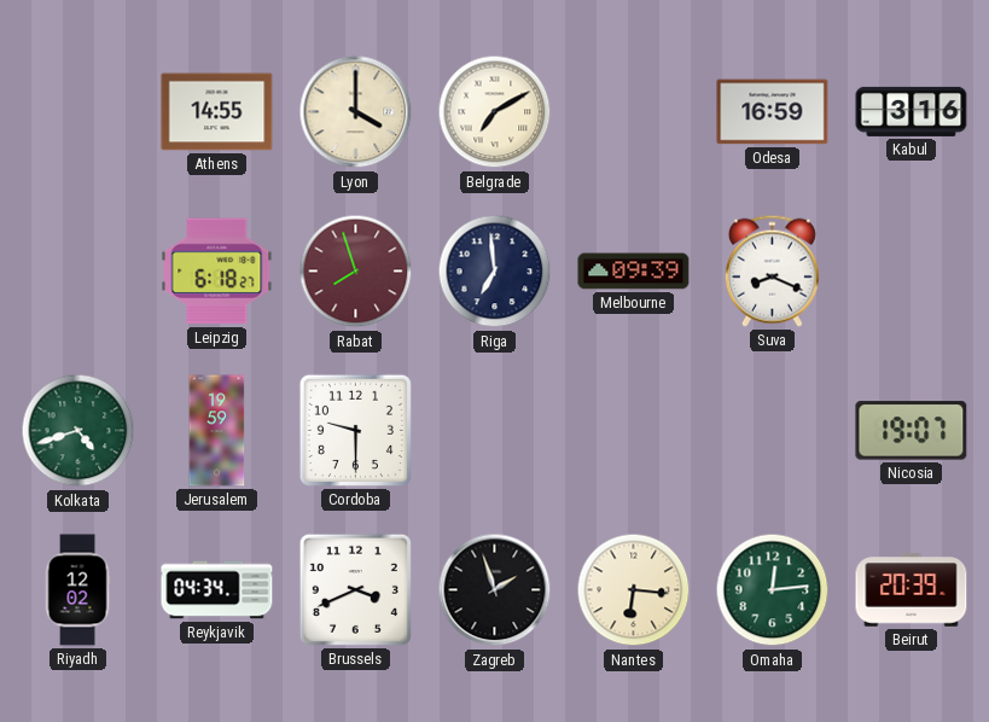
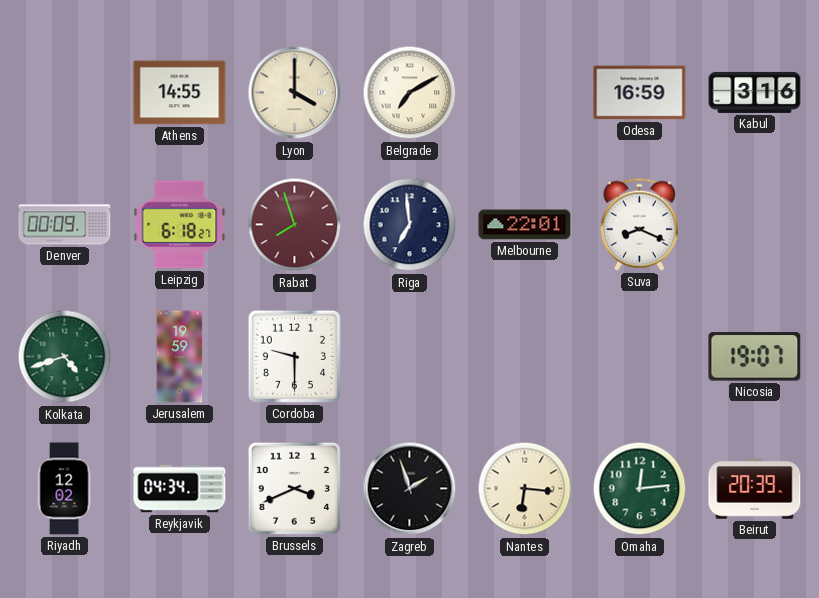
Denver: none -> 00:09
Melbourne: 09:39 -> 22:01
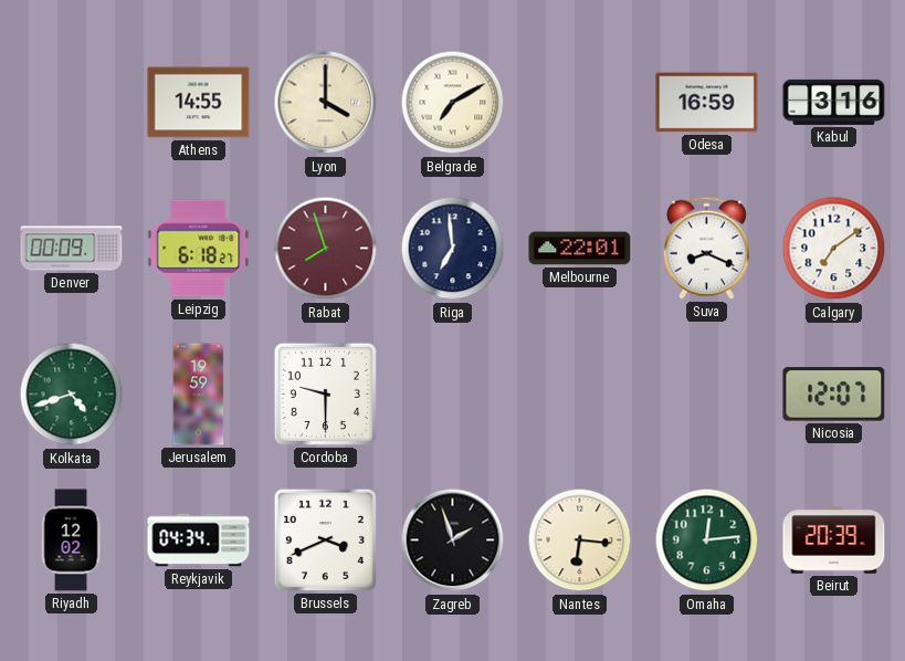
Calgary: none -> 7:09
Nicosia: 19:07 -> 12:07
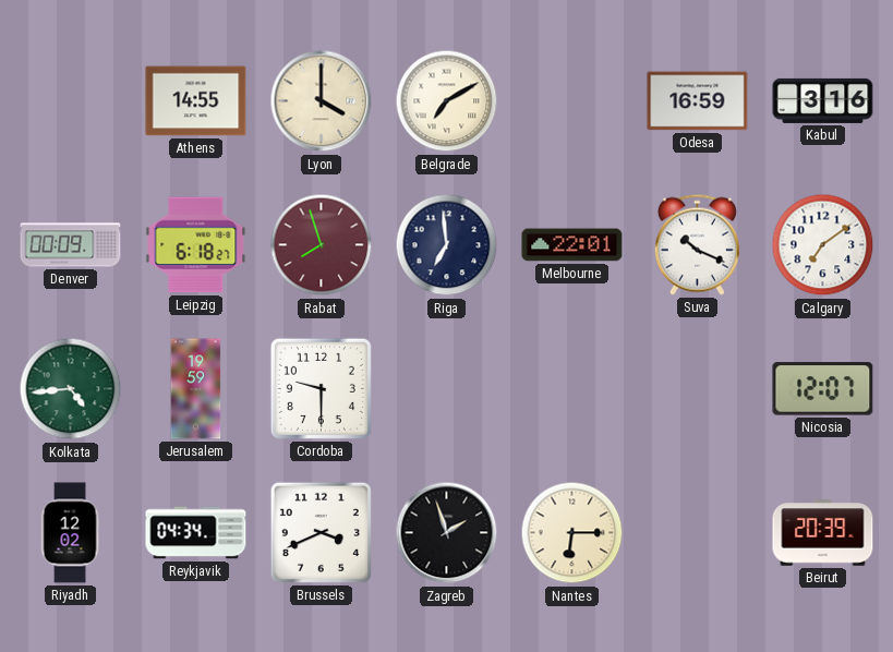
Suva: 8:19 -> 10:19
Kolkata: 4:42 -> 4:44
Nantes: 6:16 -> 6:15
Omaha: 12:14 -> none
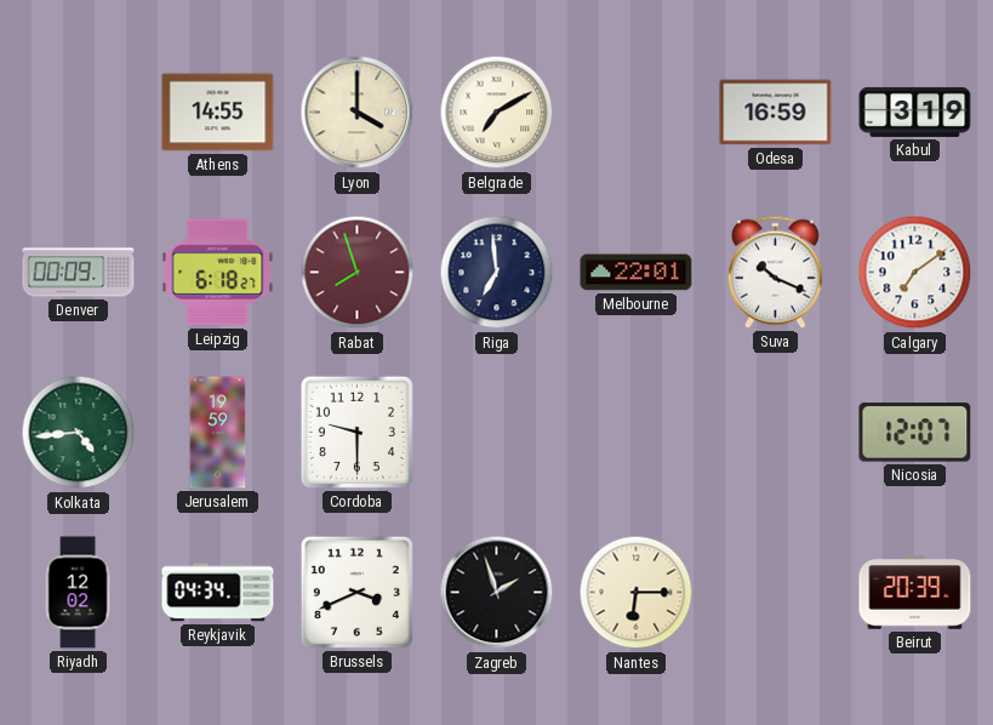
Kabul: 3:16 -> 3:19
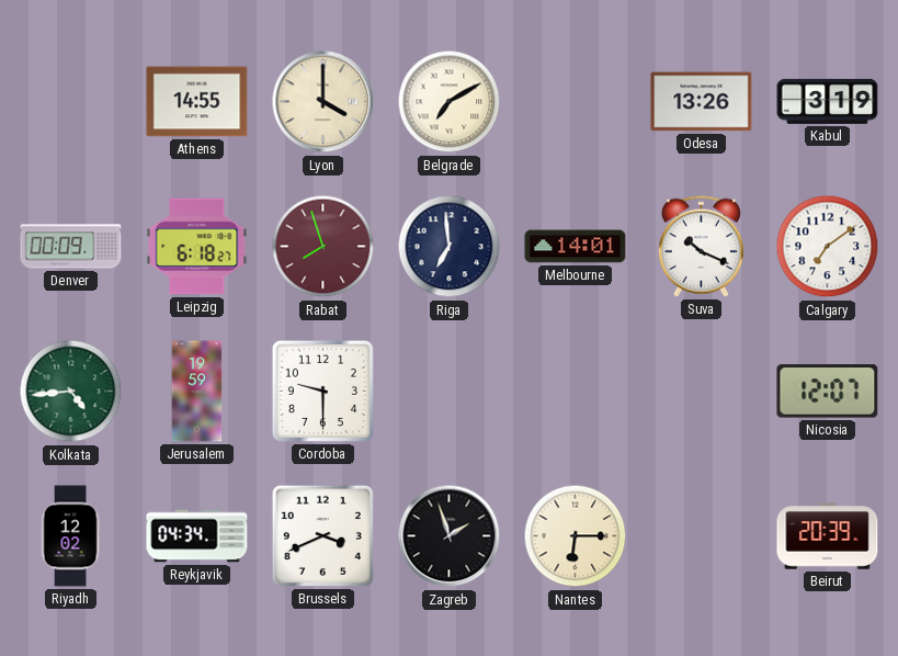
Odesa: 16:59 -> 13:26
Melbourne: 22:01 -> 14:01
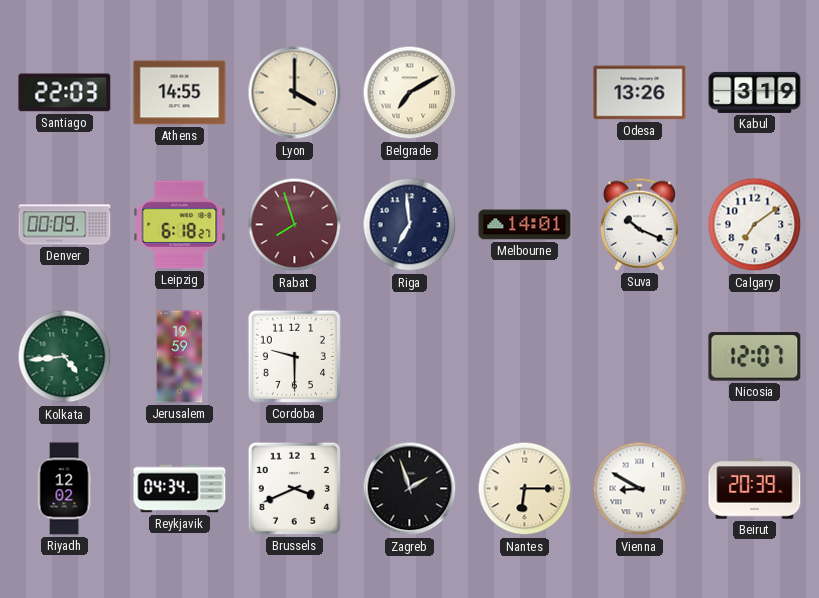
Santiago: none -> 22:03
Vienna: none -> 8:50
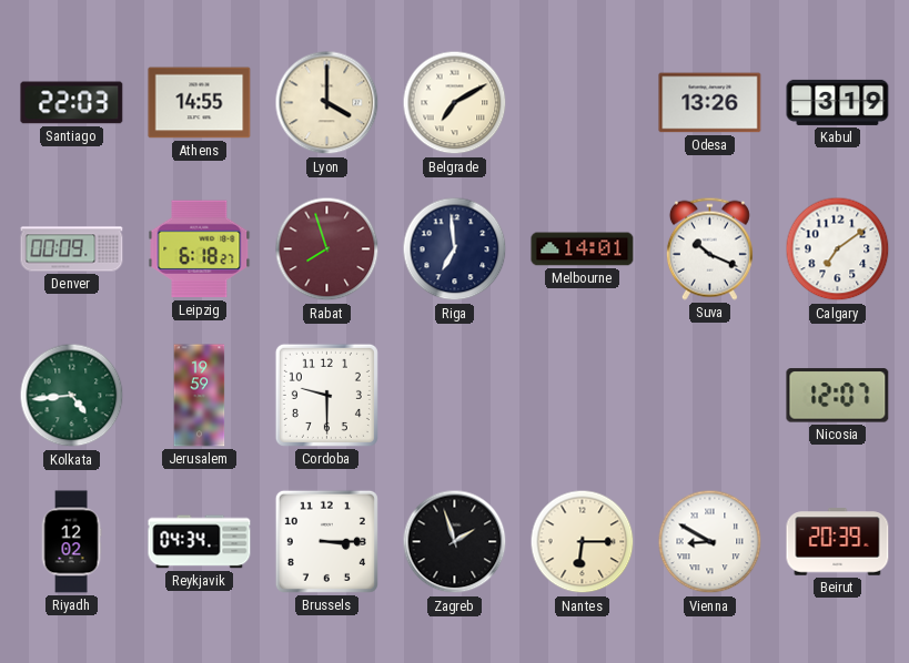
Brussels: 3:41 -> 3:15
